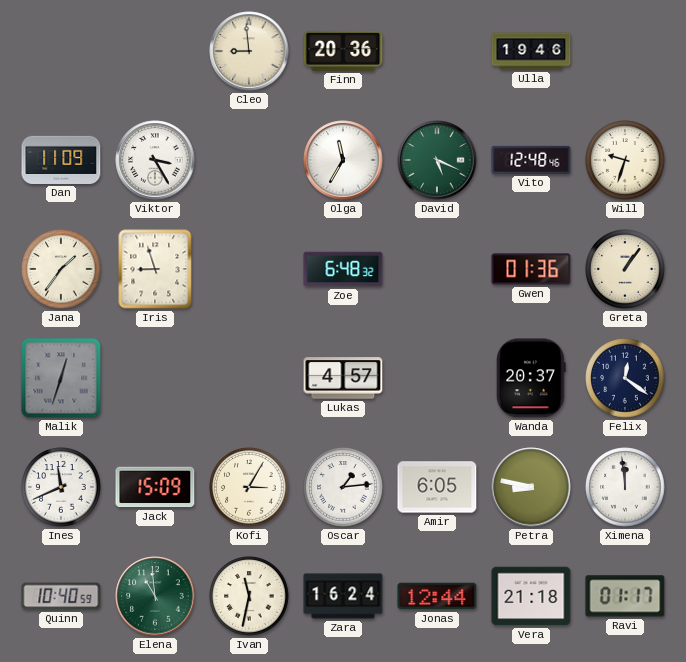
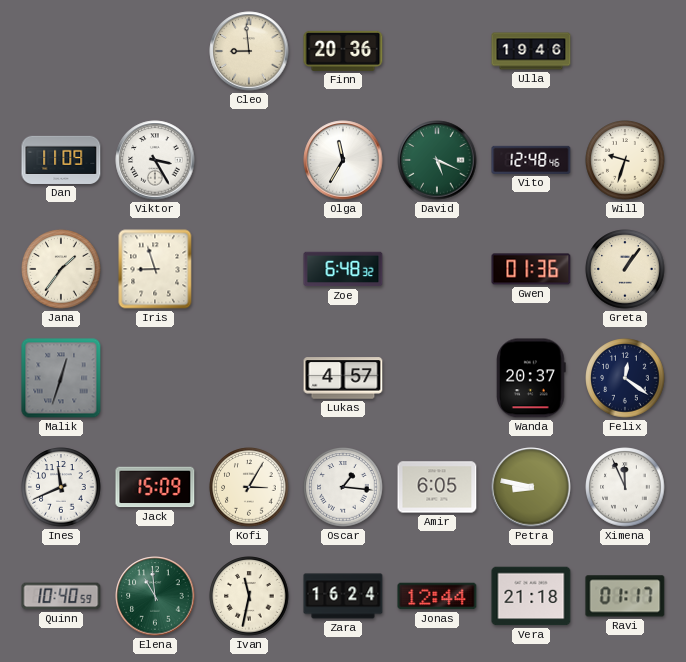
Oscar: 1:14 -> 1:16
Ximena: 11:59 -> 11:56
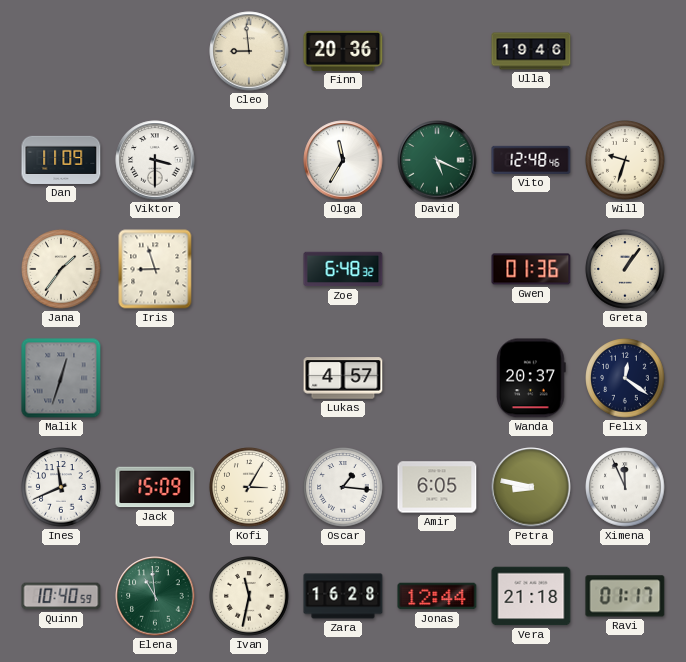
Viktor: 3:25 -> 3:30
Zara: 16:24 -> 16:28
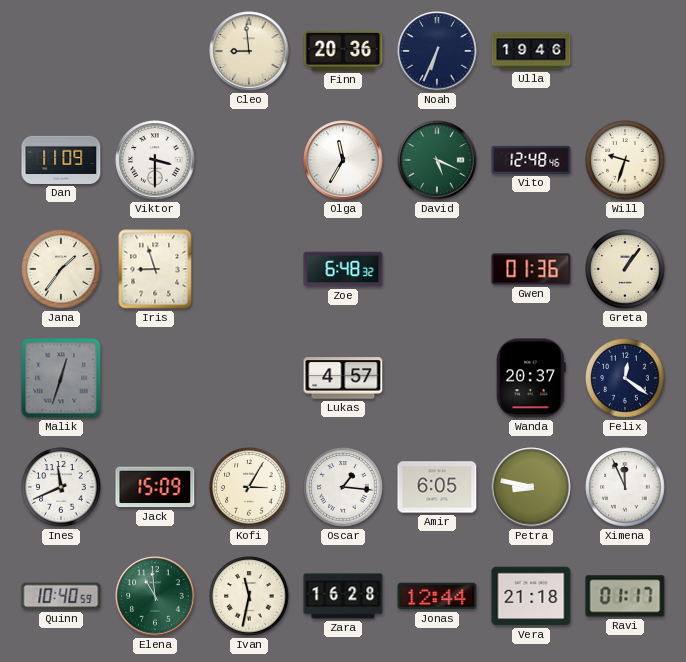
Noah: none -> 6:34
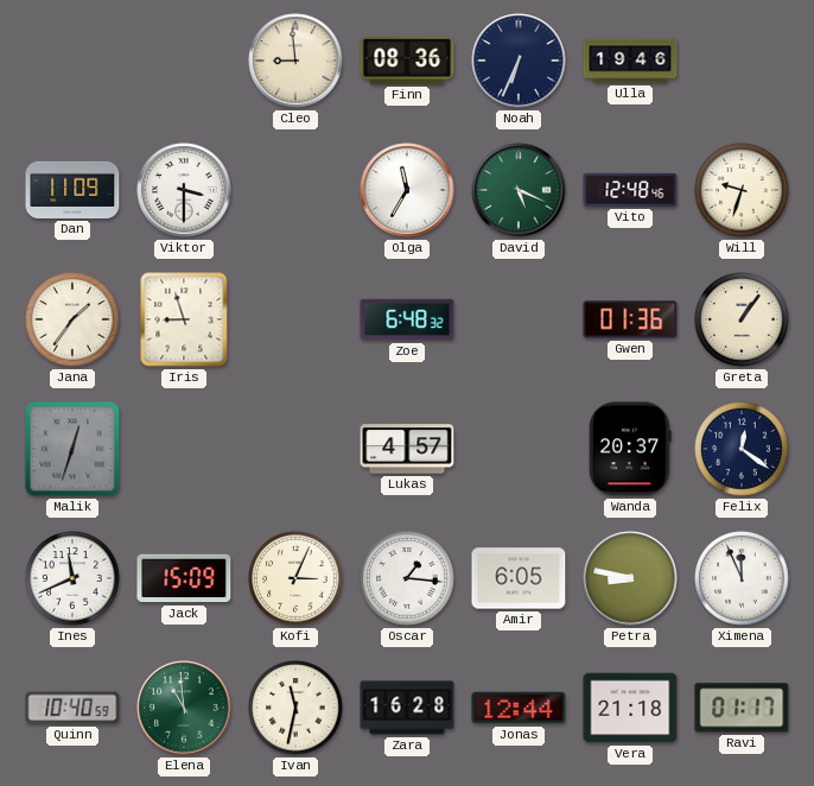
Finn: 20:36 -> 08:36
Kofi: 3:05 -> 3:04
